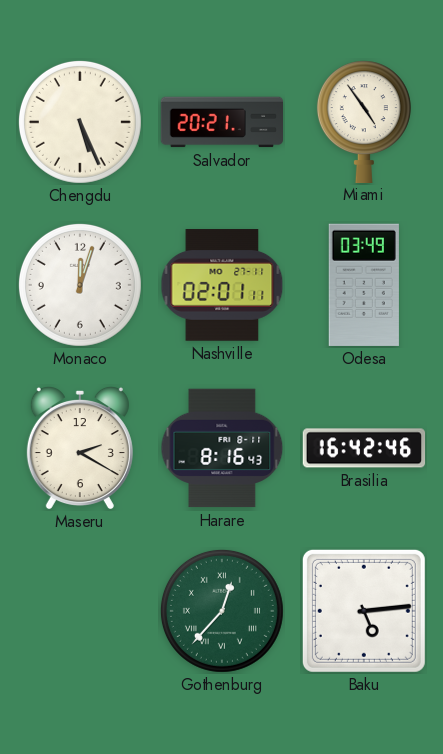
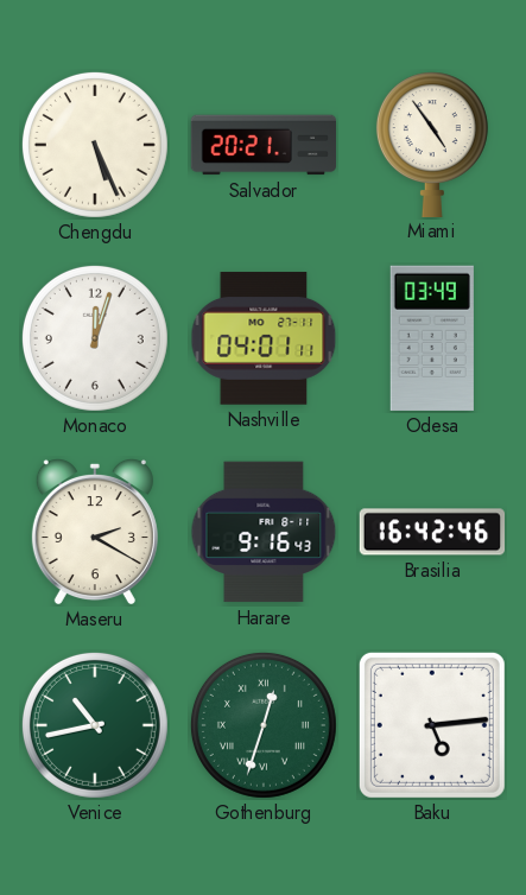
Nashville: 02:01 -> 04:01
Harare: 8:16 -> 9:16
Venice: none -> 10:43
Gothenburg: 12:37 -> 12:33
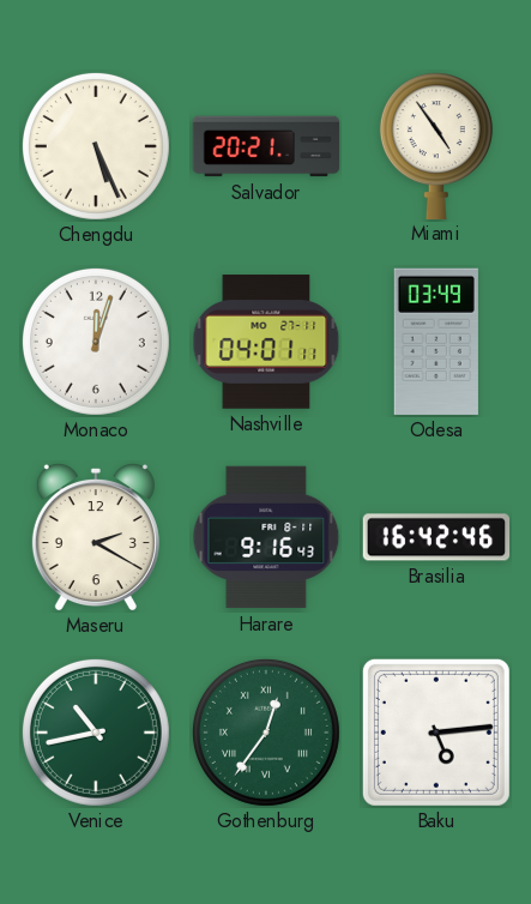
Gothenburg: 12:33 -> 12:36
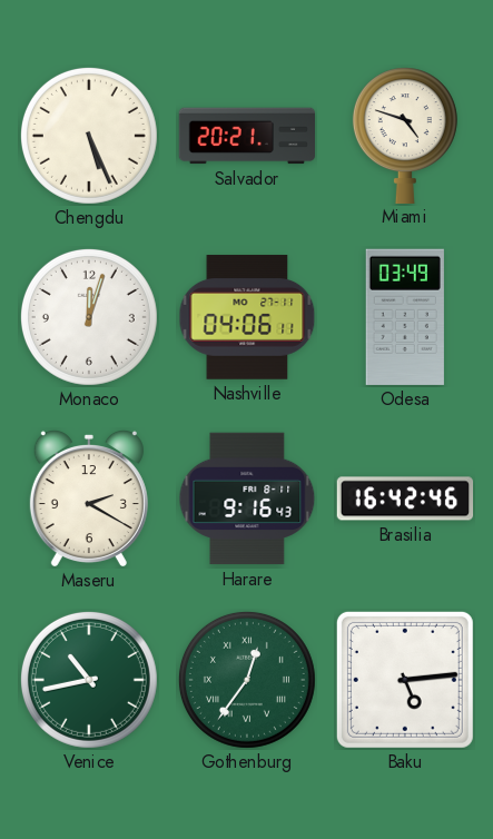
Miami: 4:54 -> 4:48
Nashville: 04:01 -> 04:06
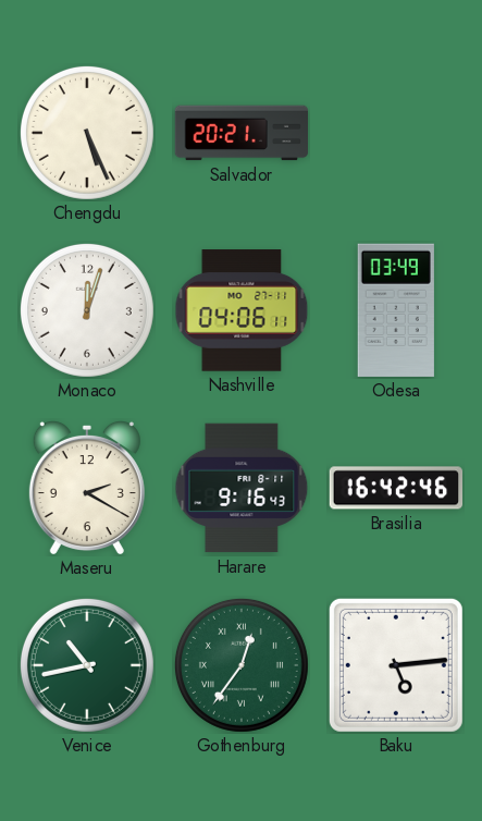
Miami: 4:48 -> none
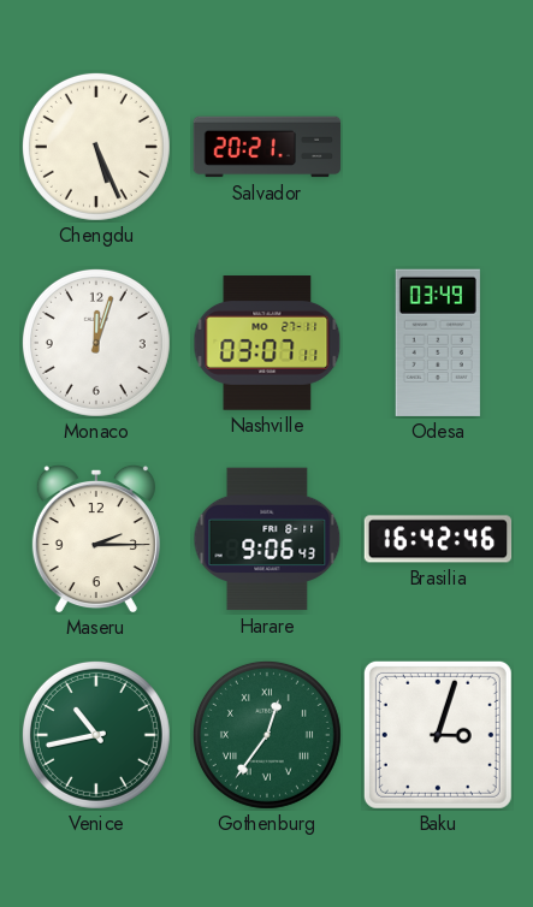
Nashville: 04:06 -> 03:07
Maseru: 2:20 -> 2:15
Harare: 9:16 -> 9:06
Baku: 5:14 -> 3:03
